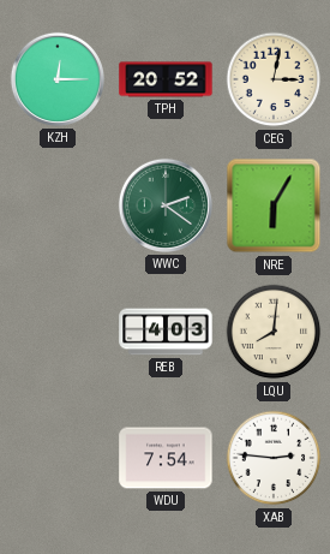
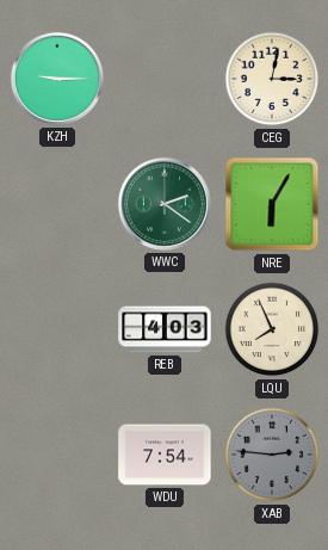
KZH: 12:15 -> 9:15
TPH: 20:52 -> none
LQU: 8:01 -> 7:56
XAB dial: white -> grey
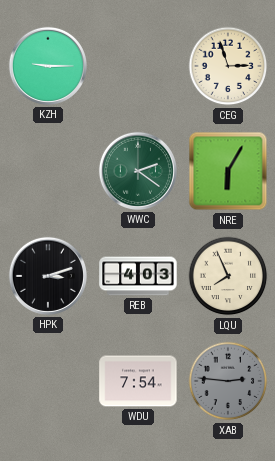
CEG: 3:02 -> 2:57
HPK: none -> 3:12
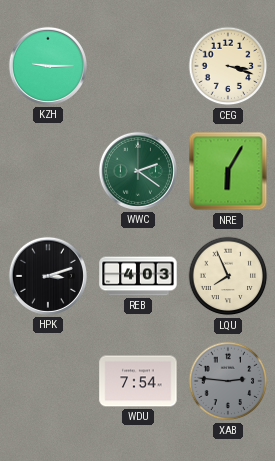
CEG: 2:57 -> 3:18
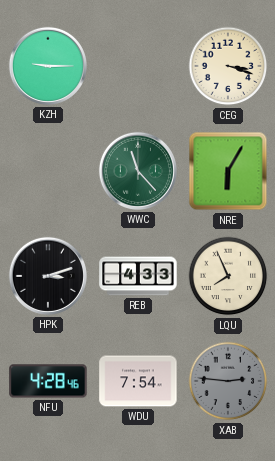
WWC: 2:21 -> 11:23
REB: 4:03 -> 4:33
NFU: none -> 4:28
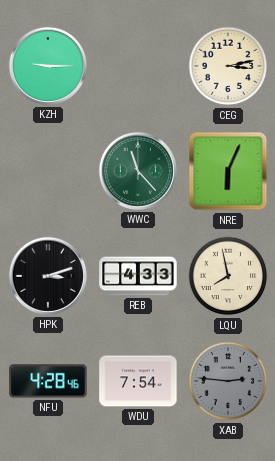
CEG: 3:18 -> 3:13
NRE: 6:05 -> 6:04
LQU: 7:56 -> 7:58
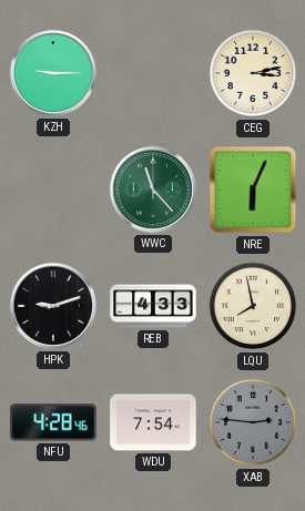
HPK: 3:12 -> 9:12
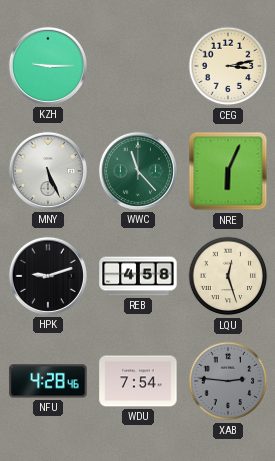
MNY: none -> 5:26
REB: 4:33 -> 4:58
LQU: 7:58 -> 12:27
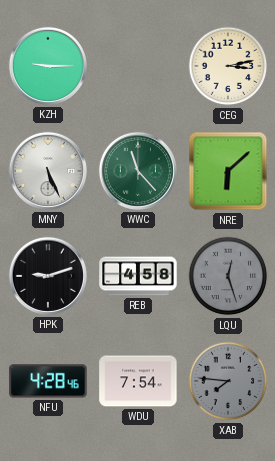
NRE: 6:04 -> 6:08
LQU dial: cream -> grey
XAB: 2:46 -> 7:46
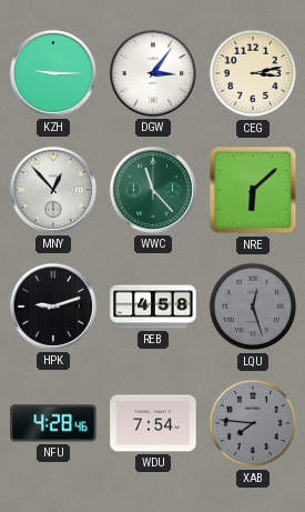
DGW: none -> 3:06
MNY: 5:26 -> 12:53
